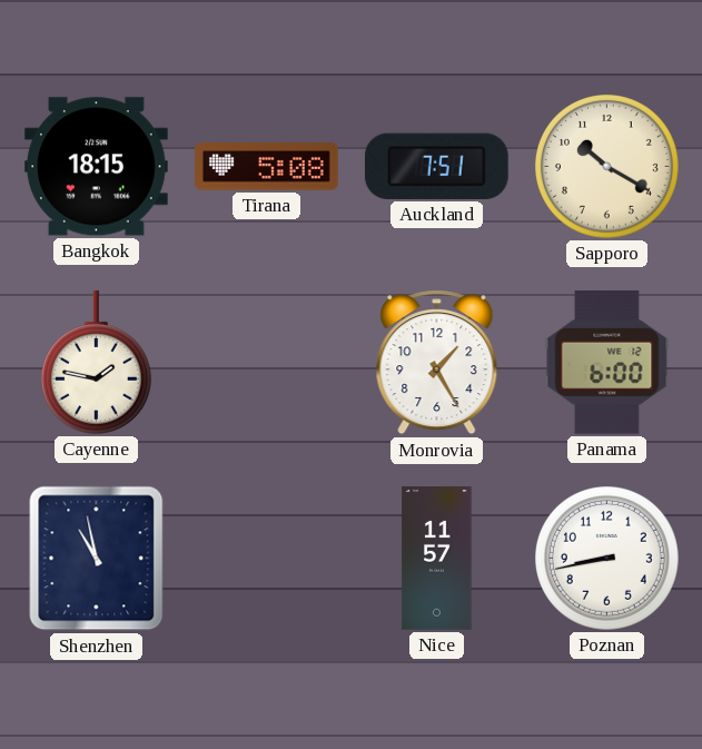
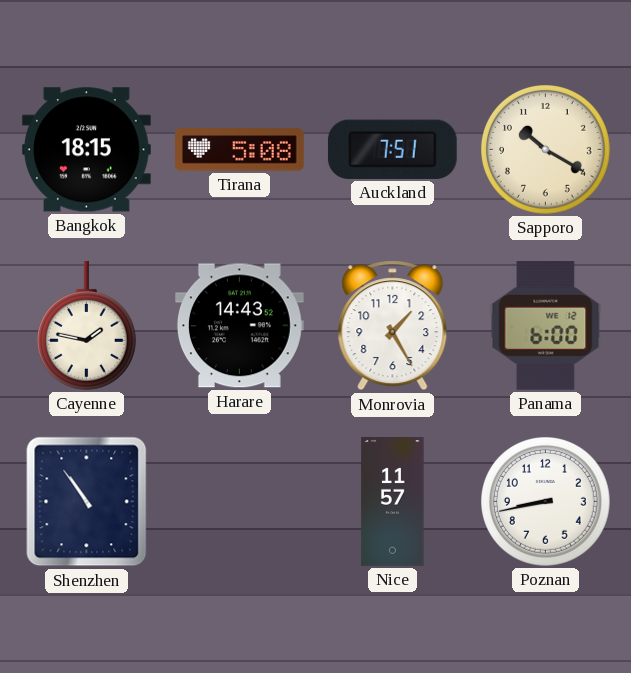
Harare: none -> 14:43
Shenzhen: 10:58 -> 10:54
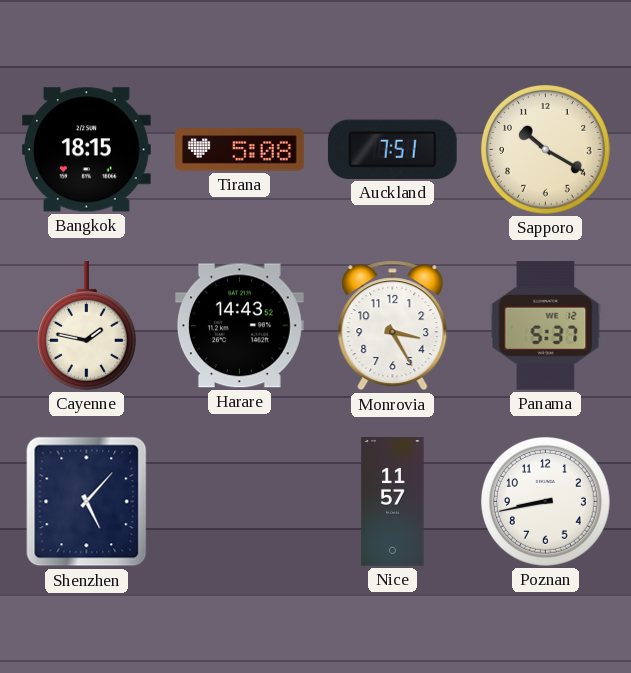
Monrovia: 1:25 -> 3:25
Panama: 6:00 -> 5:37
Shenzhen: 10:54 -> 5:07
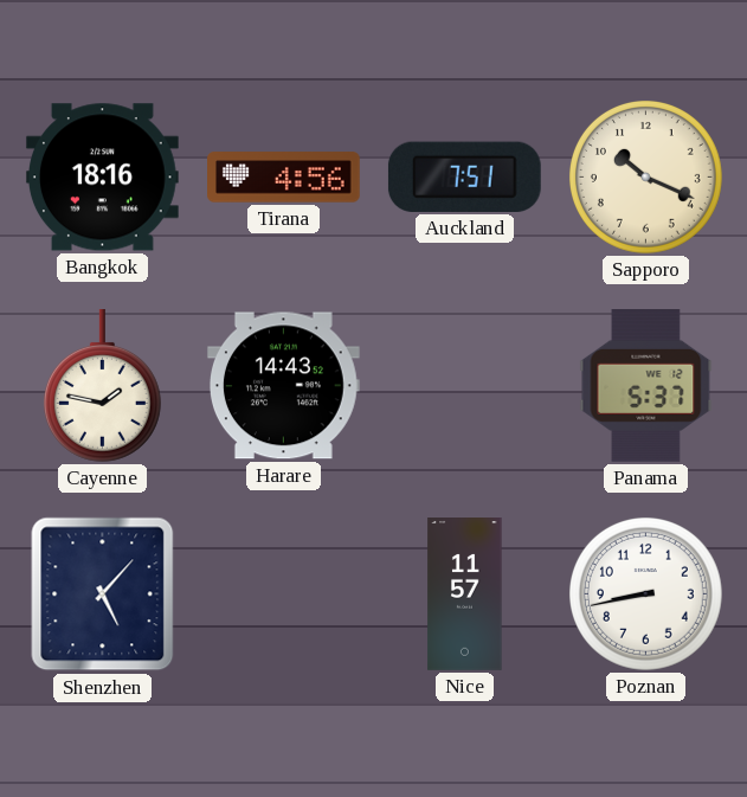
Bangkok: 18:15 -> 18:16
Tirana: 5:08 -> 4:56
Sapporo: 10:20 -> 10:19
Monrovia: 3:25 -> none
